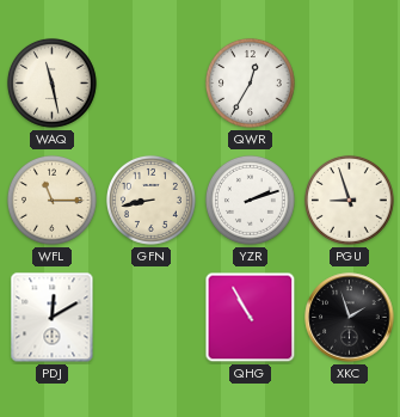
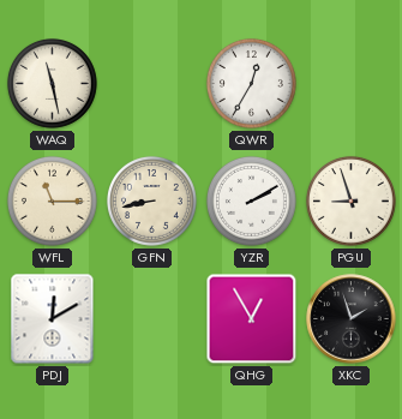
YZR: 2:12 -> 2:10
QHG: 10:55 -> 12:55
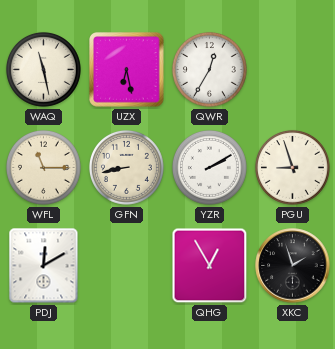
UZX: none -> 6:28
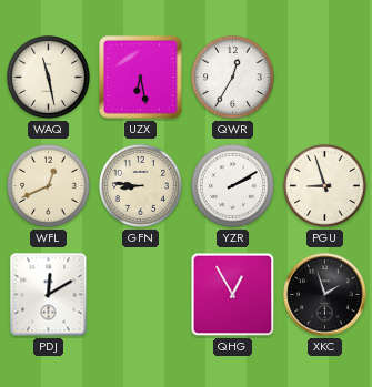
WFL: 11:15 -> 12:41
GFN: 8:43 -> 8:46
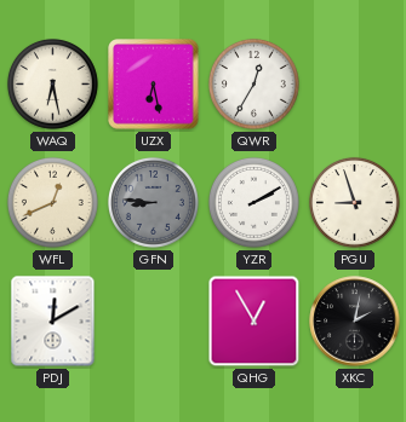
WAQ: 11:28 -> 6:28
GFN dial: cream -> grey
XKC: 1:57 -> 2:02
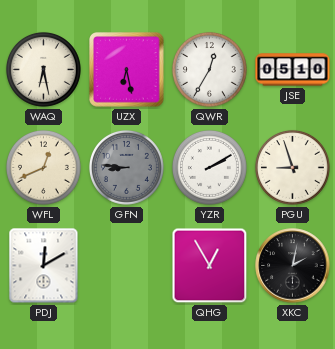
JSE: none -> 05:10
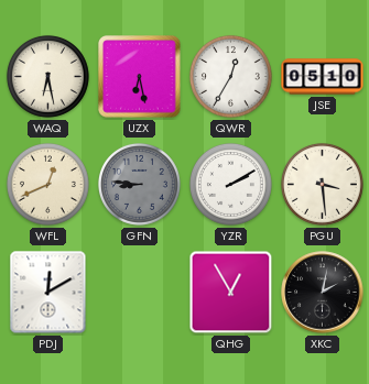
PGU: 8:57 -> 3:29
